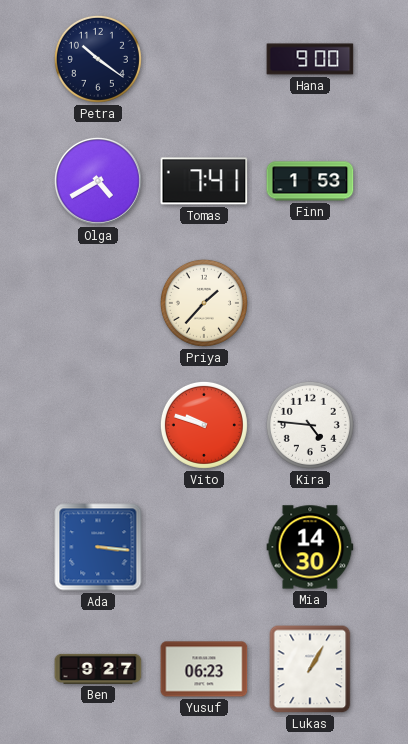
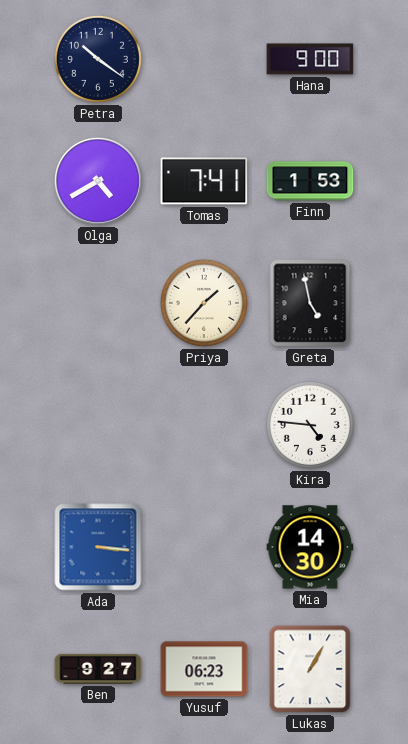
Greta: none -> 4:58
Vito: 9:48 -> none
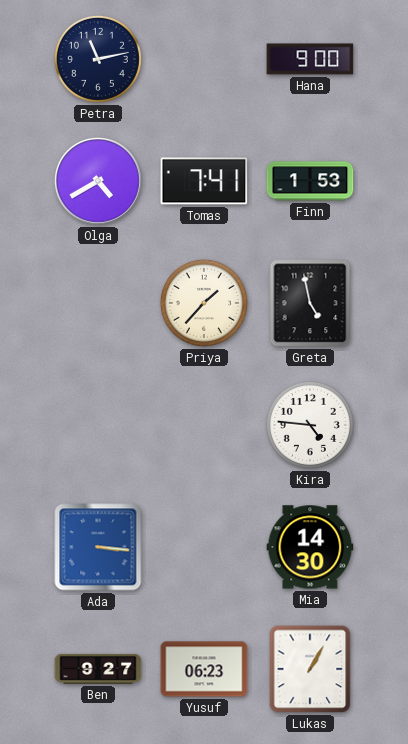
Petra: 10:21 -> 11:13
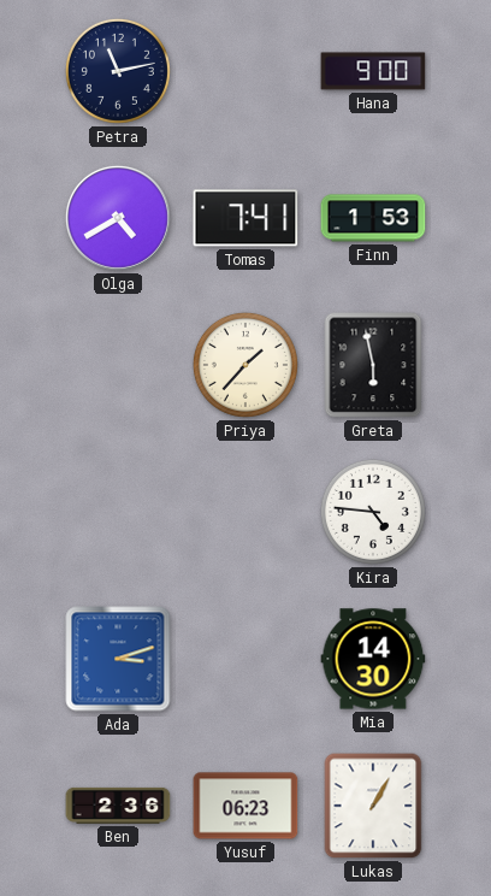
Greta: 4:58 -> 5:58
Ada: 3:16 -> 3:12
Ben: 9:27 -> 2:36
